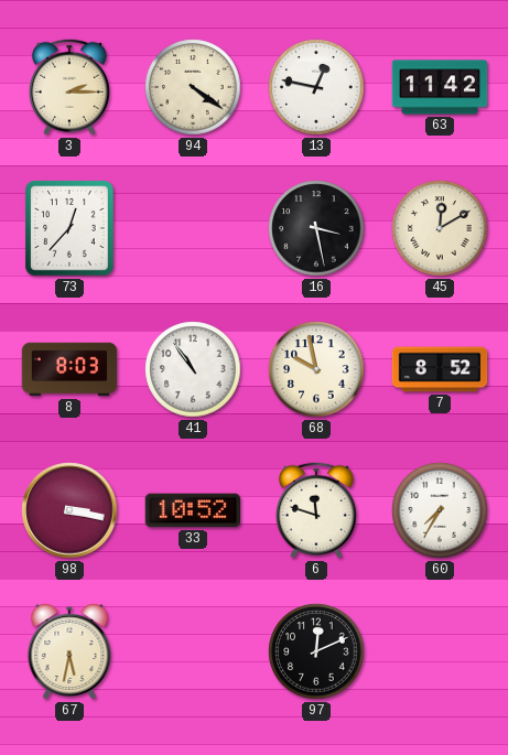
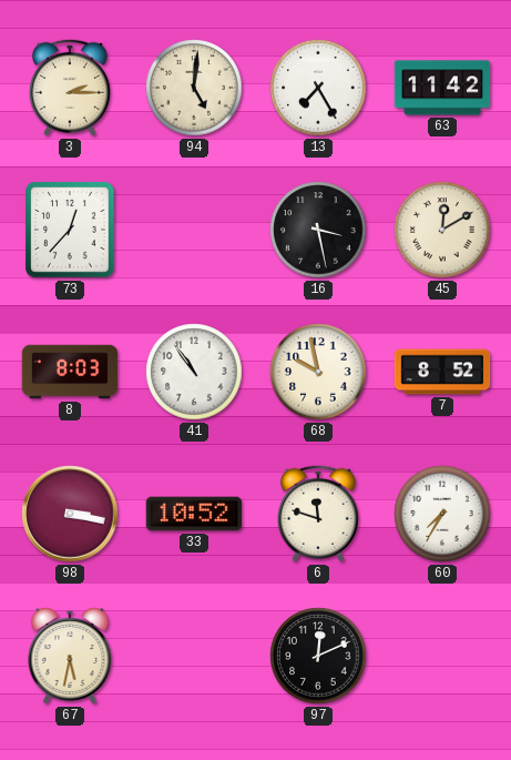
94: 4:21 -> 5:01
13: 12:47 -> 7:25
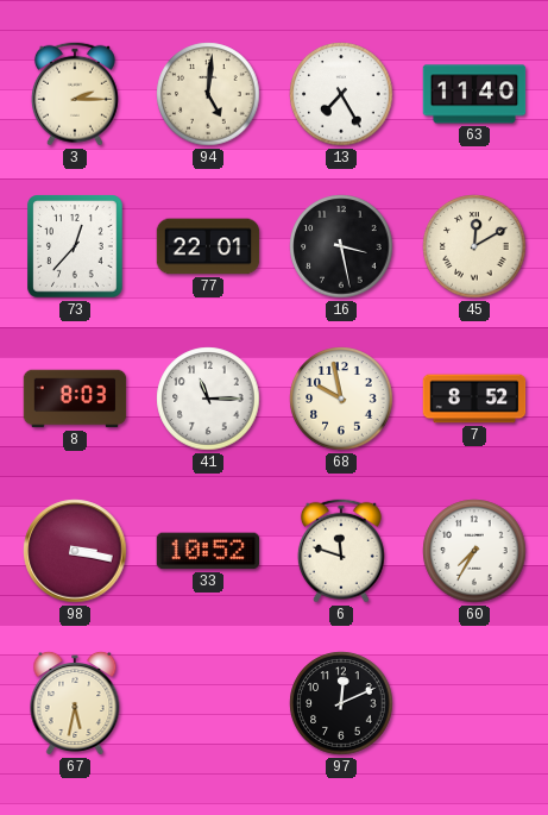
63: 11:42 -> 11:40
77: none -> 22:01
41: 10:54 -> 11:15
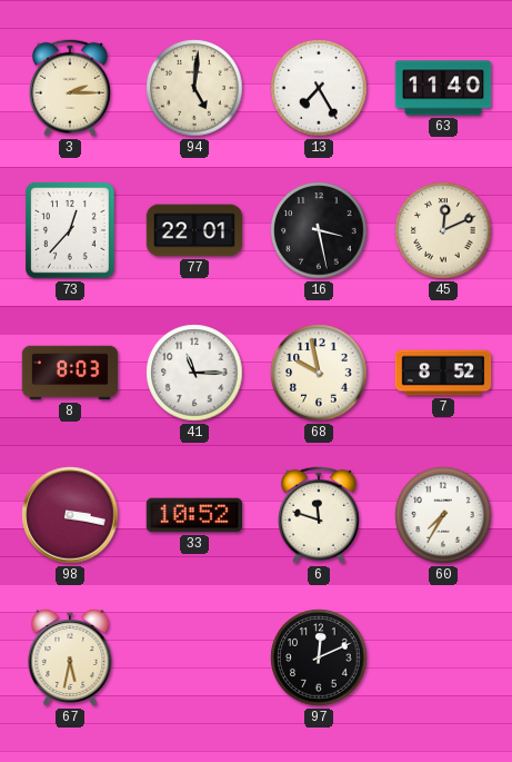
45: 12:10 -> 12:11
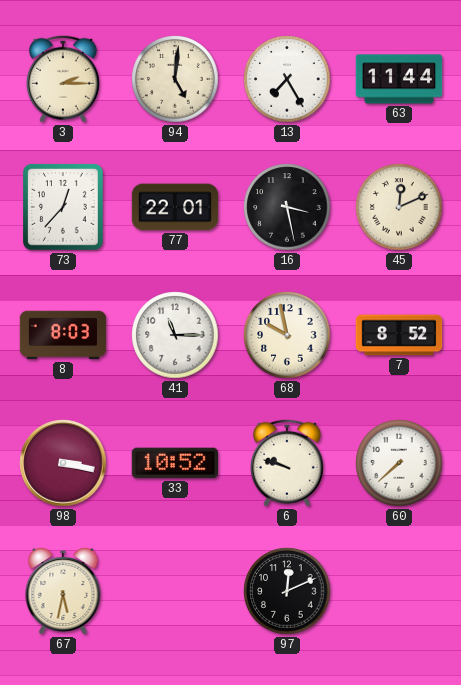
63: 11:40 -> 11:44
6: 11:48 -> 9:48
60: 7:35 -> 7:38
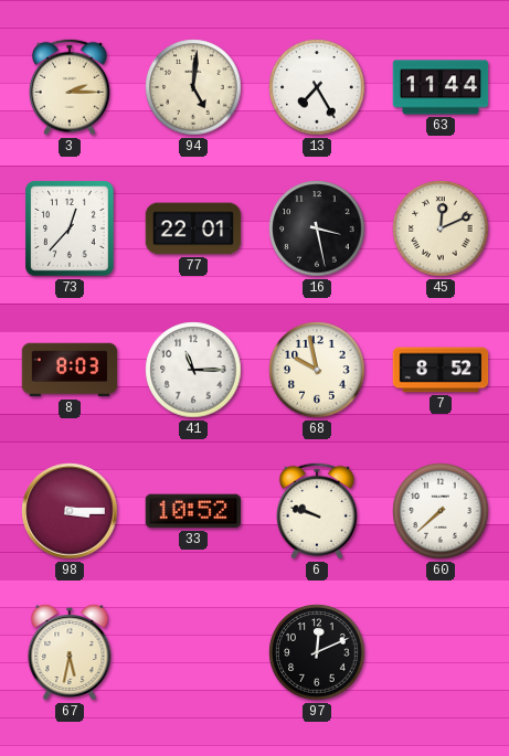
98: 3:17 -> 3:15
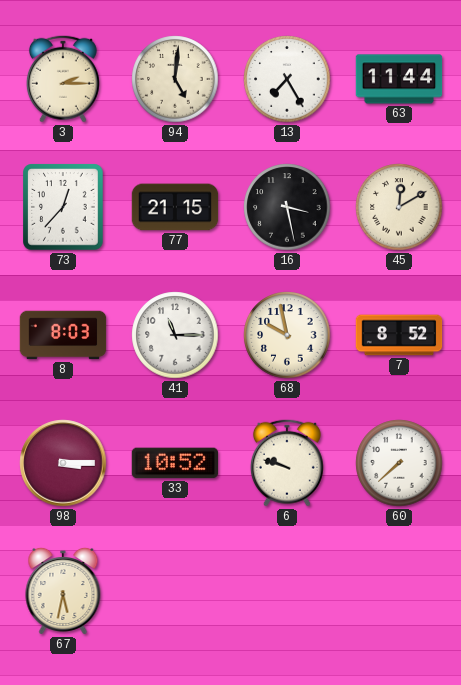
77: 22:01 -> 21:15
45: 12:11 -> 12:10
97: 12:11 -> none
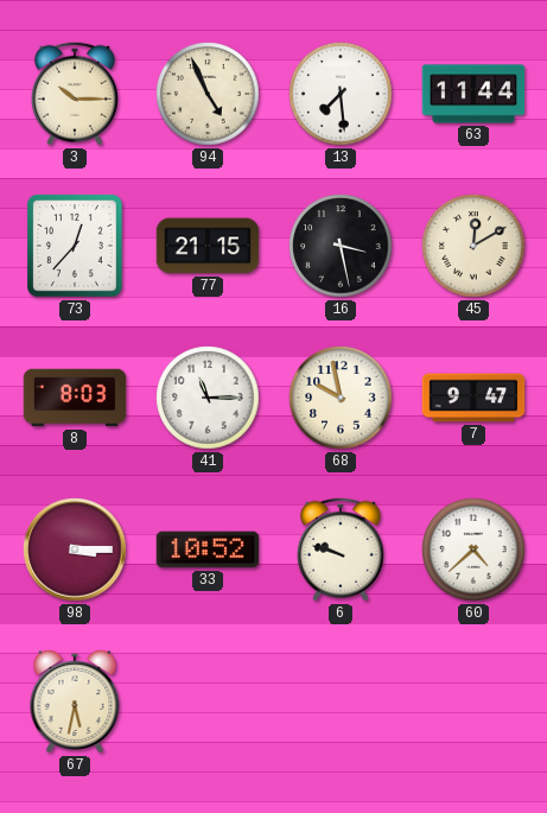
3: 2:15 -> 10:15
94: 5:01 -> 4:56
13: 7:25 -> 7:29
7: 8:52 -> 9:47
60: 7:38 -> 4:38
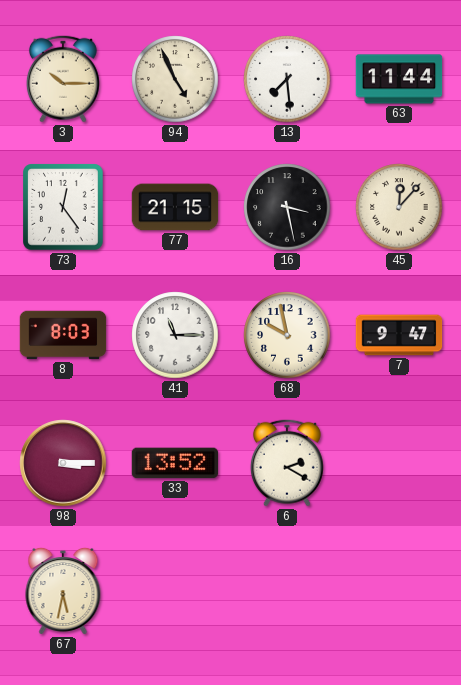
73: 12:37 -> 12:24
45: 12:10 -> 12:07
33: 10:52 -> 13:52
6: 9:48 -> 2:20
60: 4:38 -> none
